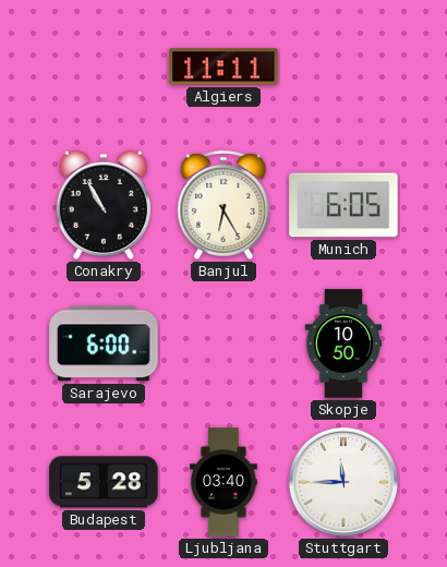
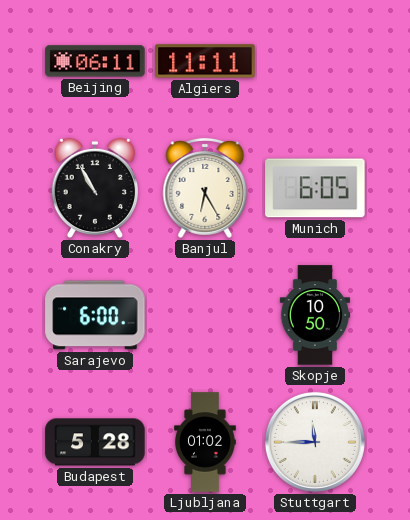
Beijing: none -> 06:11
Ljubljana: 03:40 -> 01:02
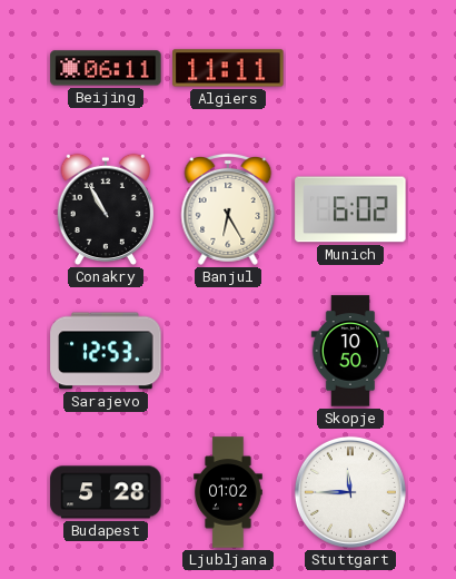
Munich: 6:05 -> 6:02
Sarajevo: 6:00 -> 12:53
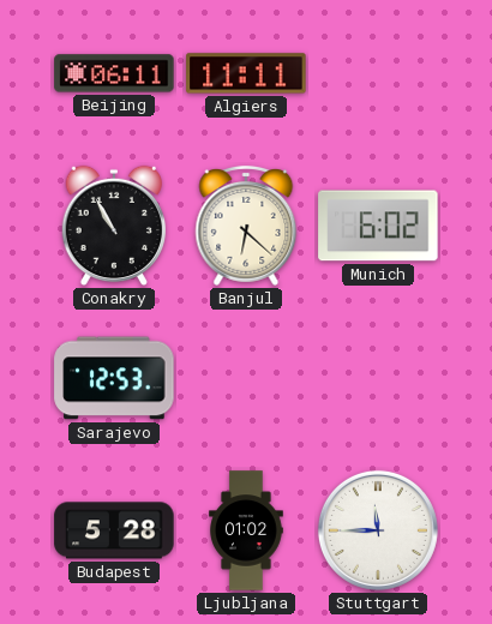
Banjul: 6:25 -> 6:22
Skopje: 10:50 -> none
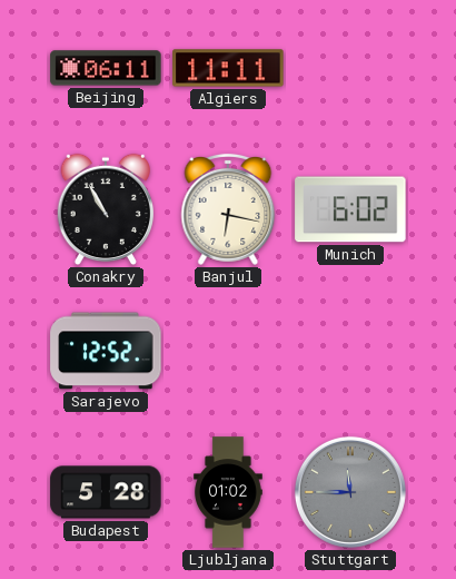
Banjul: 6:22 -> 6:17
Sarajevo: 12:53 -> 12:52
Stuttgart dial: white -> grey
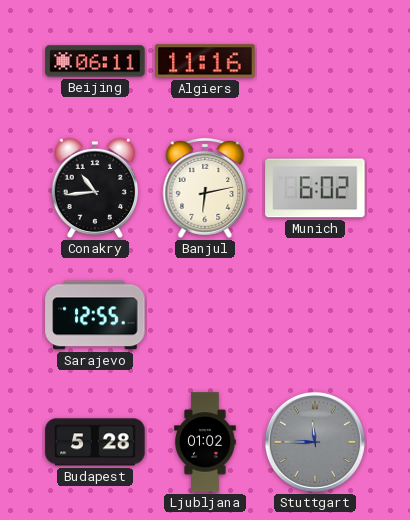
Algiers: 11:11 -> 11:16
Conakry: 10:55 -> 10:44
Banjul: 6:17 -> 6:13
Sarajevo: 12:52 -> 12:55
